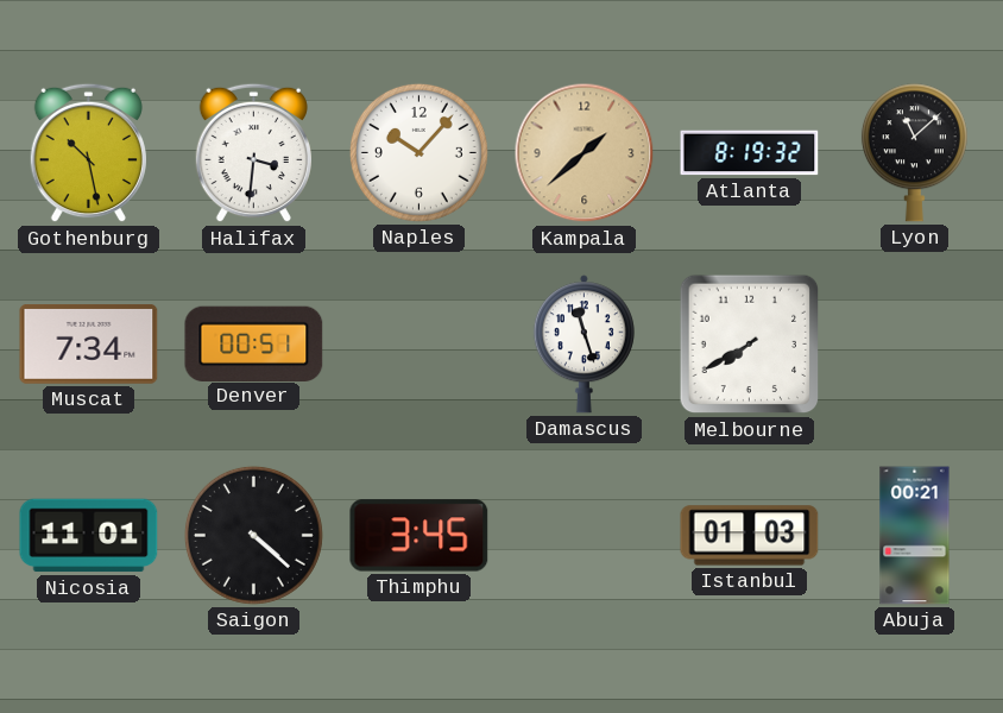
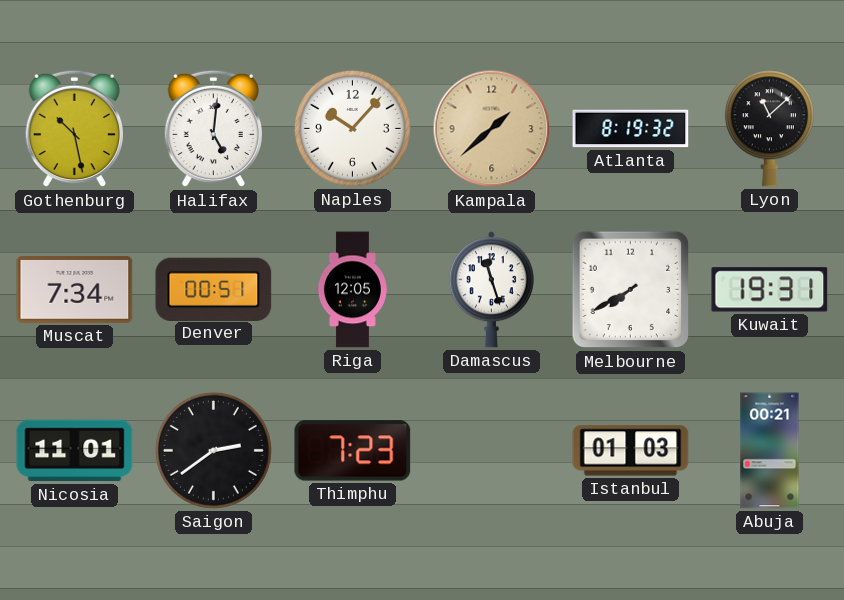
Halifax: 3:31 -> 5:01
Riga: none -> 12:05
Kuwait: none -> 19:31
Saigon: 4:22 -> 2:39
Thimphu: 3:45 -> 7:23
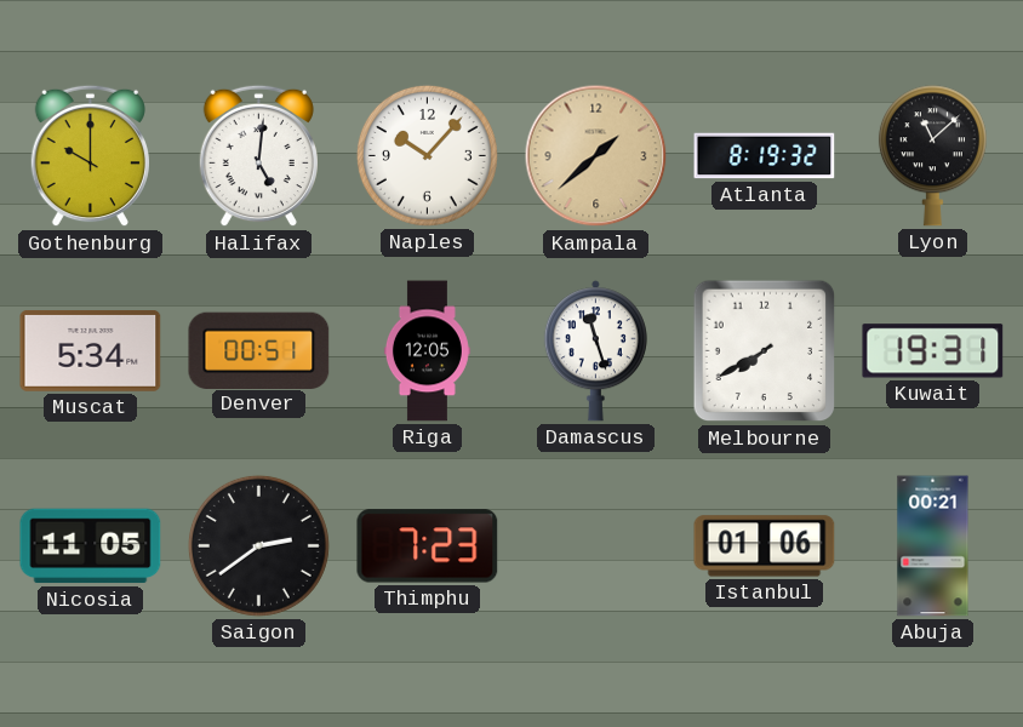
Gothenburg: 10:28 -> 10:00
Muscat: 7:34 -> 5:34
Nicosia: 11:01 -> 11:05
Istanbul: 01:03 -> 01:06
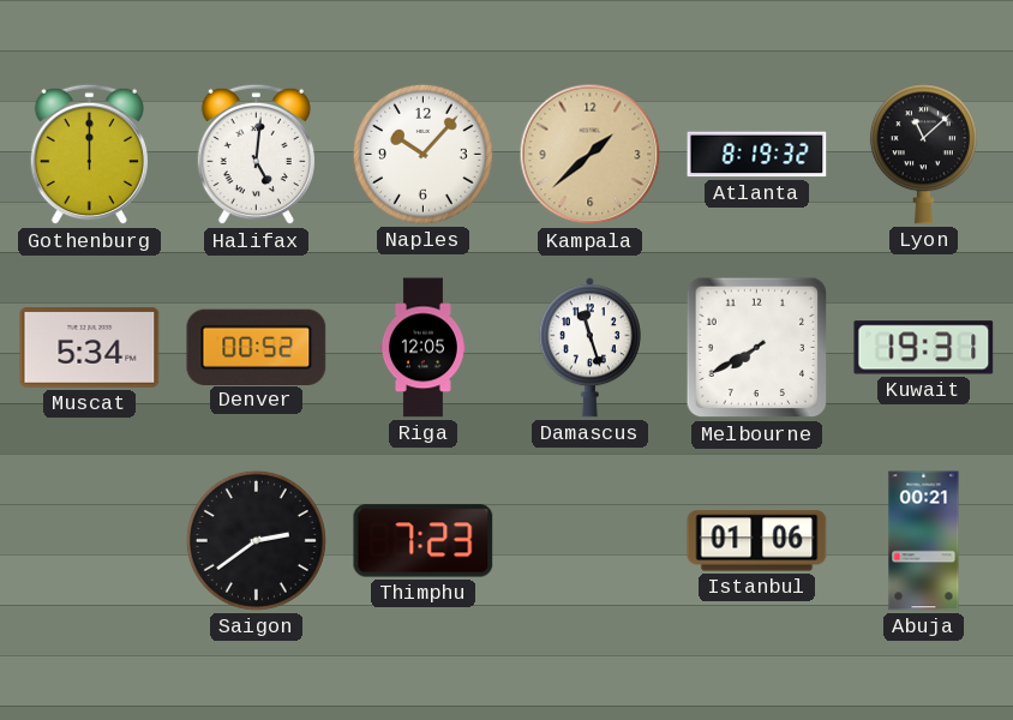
Gothenburg: 10:00 -> 12:00
Denver: 00:51 -> 00:52
Nicosia: 11:05 -> none
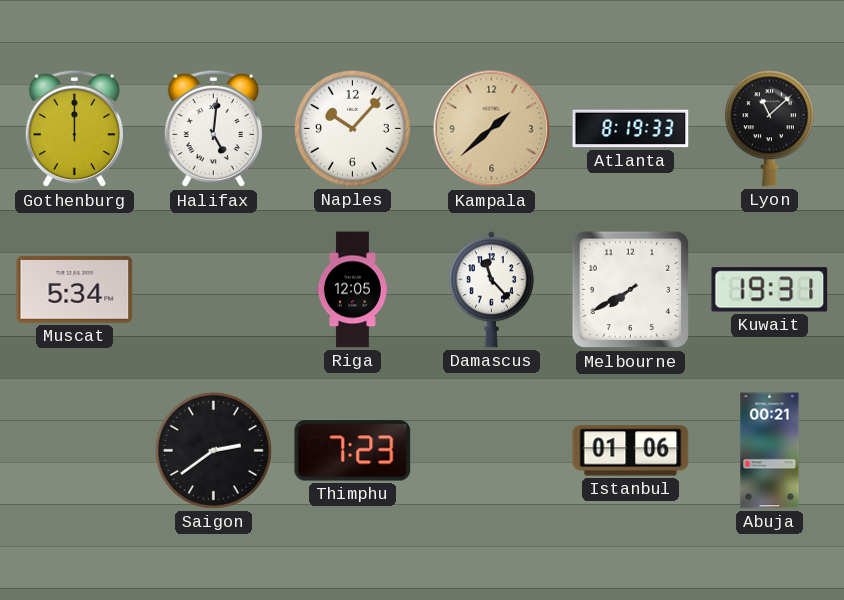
Atlanta: 8:19:32 -> 8:19:33
Denver: 00:52 -> none
Damascus: 11:27 -> 11:23
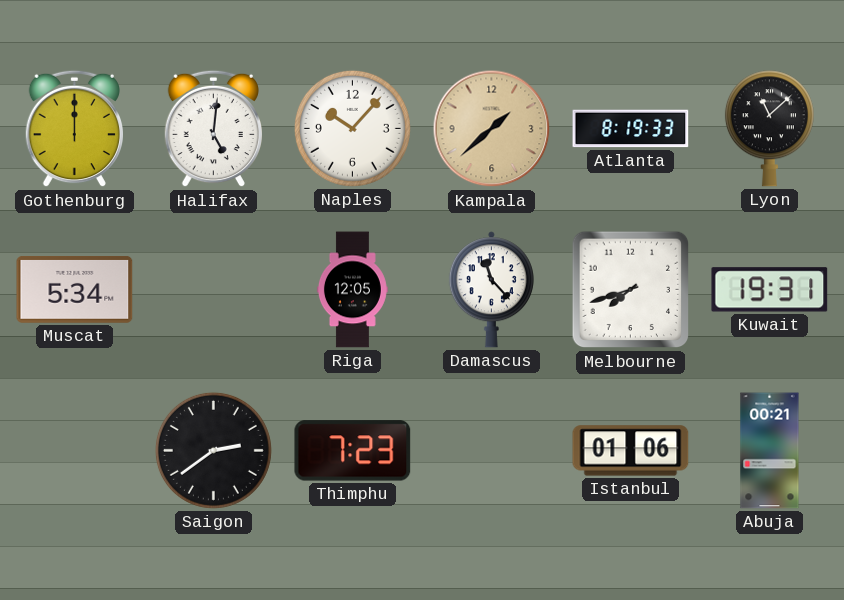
Melbourne: 7:40 -> 7:42
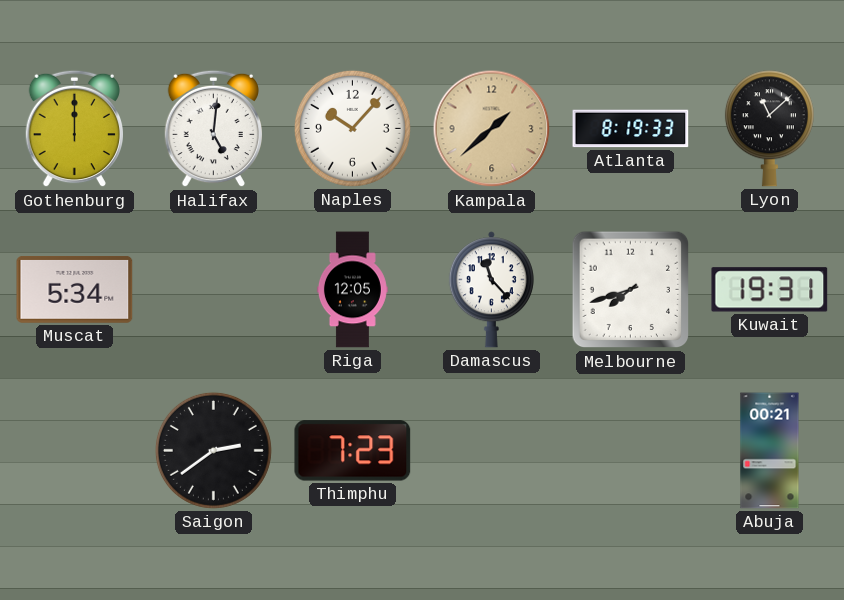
Istanbul: 01:06 -> none
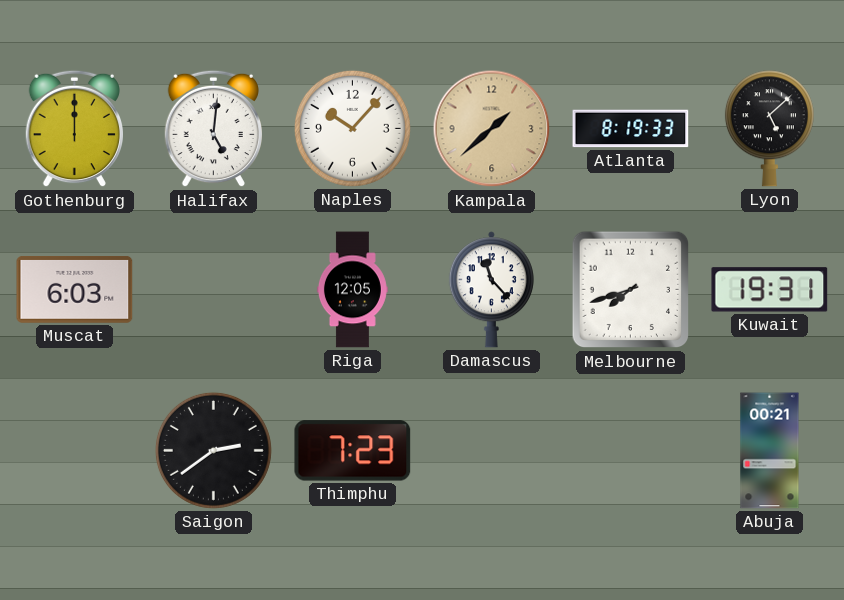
Lyon: 11:08 -> 5:08
Muscat: 5:34 -> 6:03
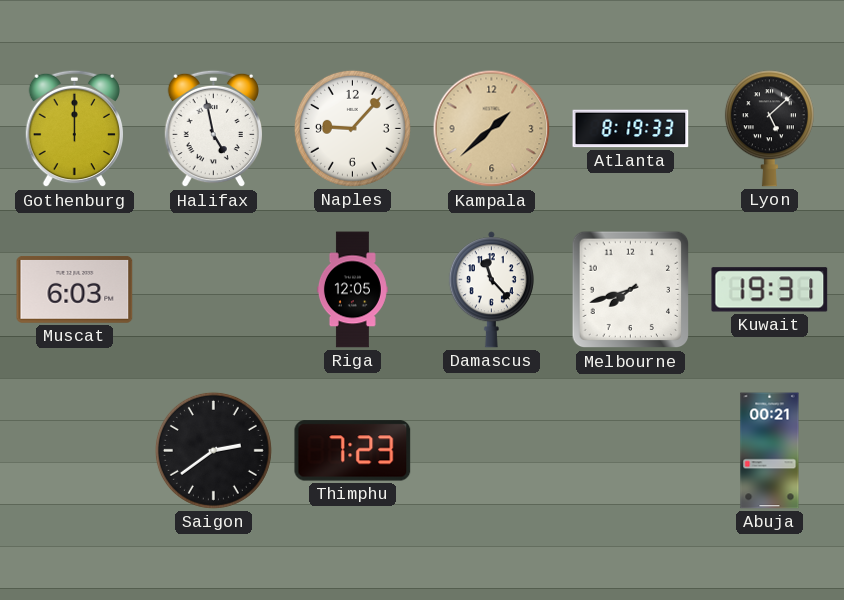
Halifax: 5:01 -> 4:58
Naples: 10:07 -> 9:07
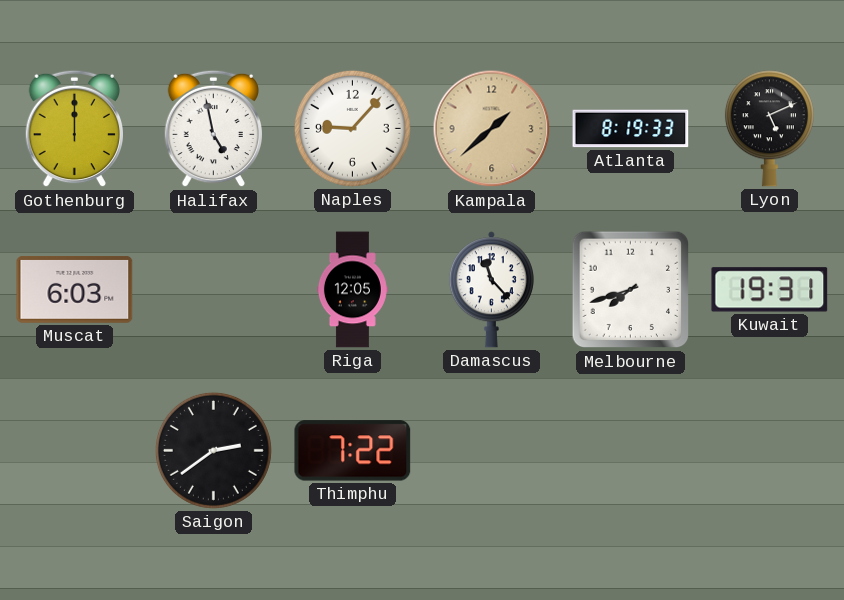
Lyon: 5:08 -> 5:11
Thimphu: 7:23 -> 7:22
Abuja: 00:21 -> none
